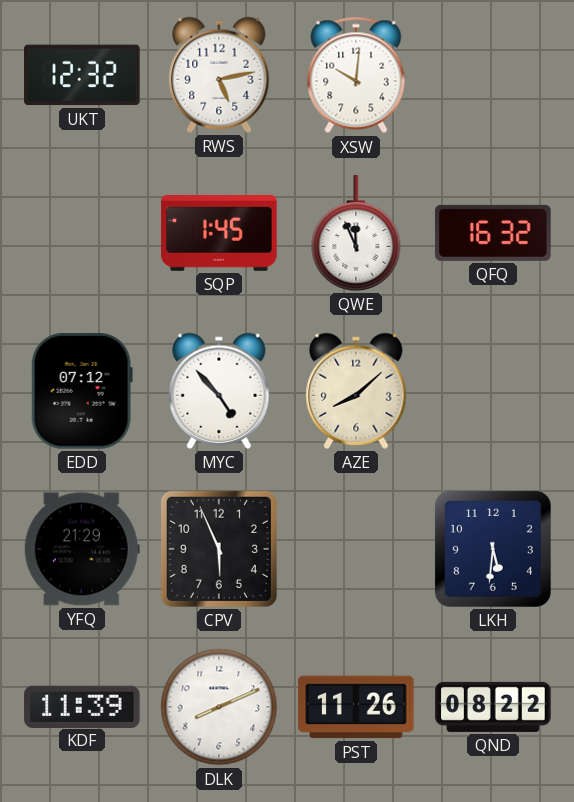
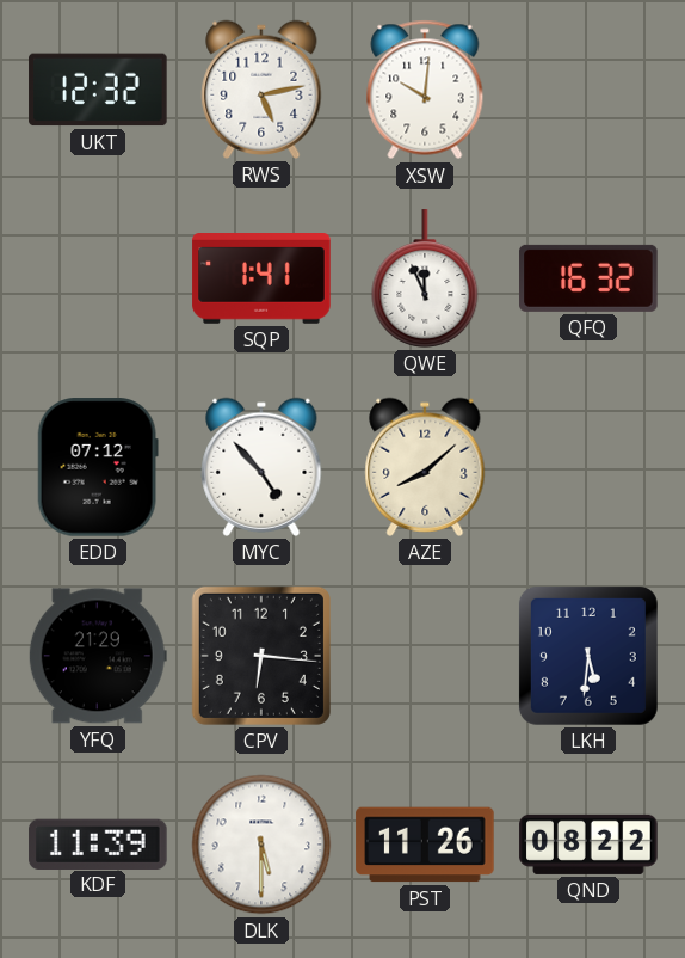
SQP: 1:45 -> 1:41
CPV: 5:56 -> 6:16
DLK: 8:11 -> 5:30
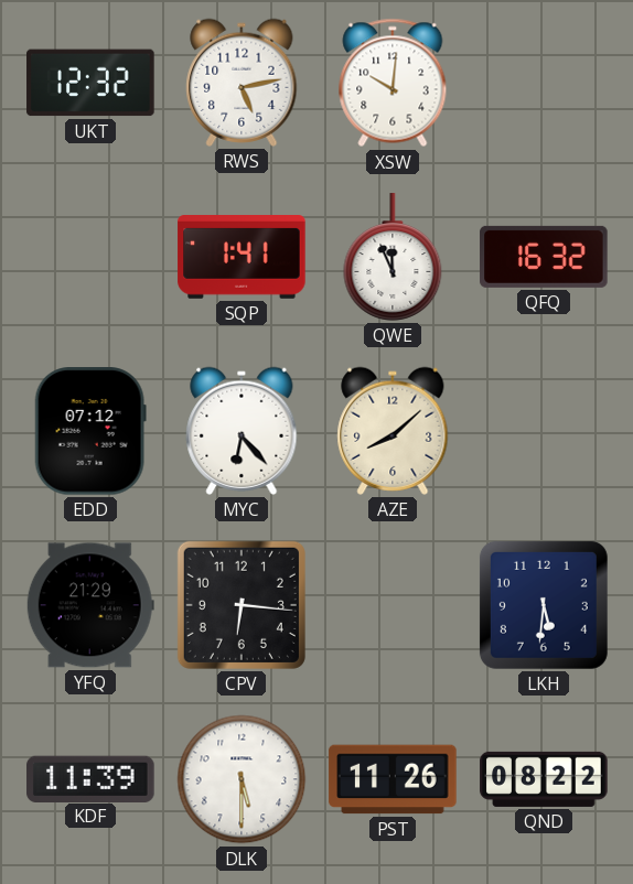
MYC: 4:53 -> 6:23
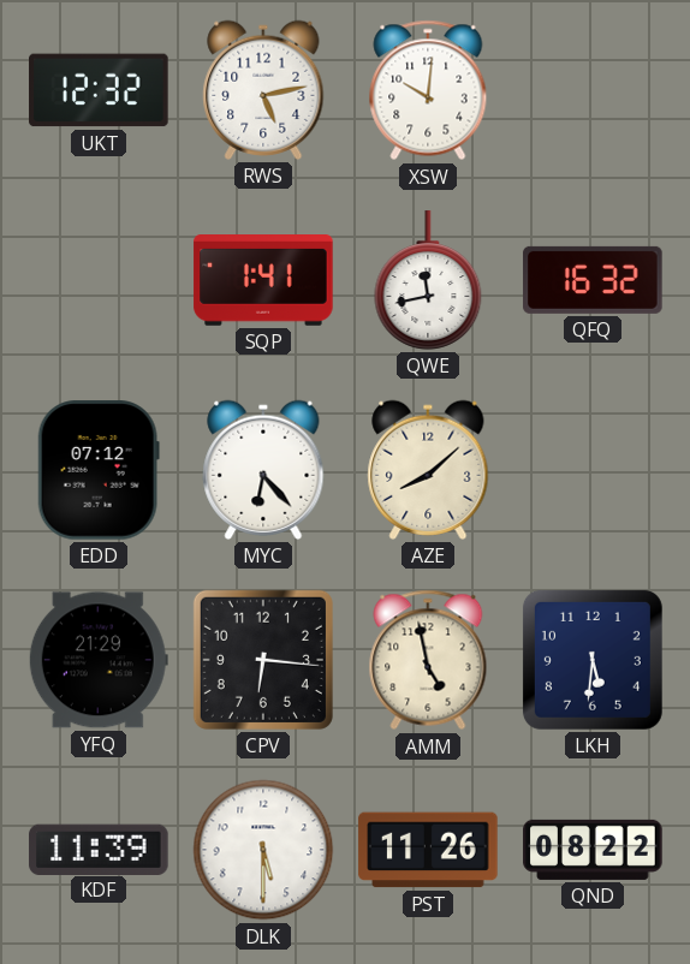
QWE: 11:56 -> 11:43
AMM: none -> 4:58
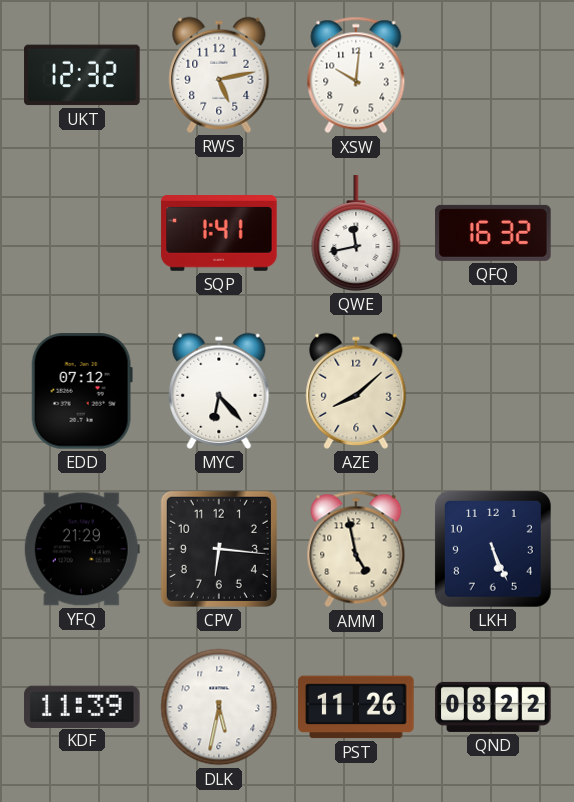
LKH: 5:31 -> 5:26
DLK: 5:30 -> 5:32
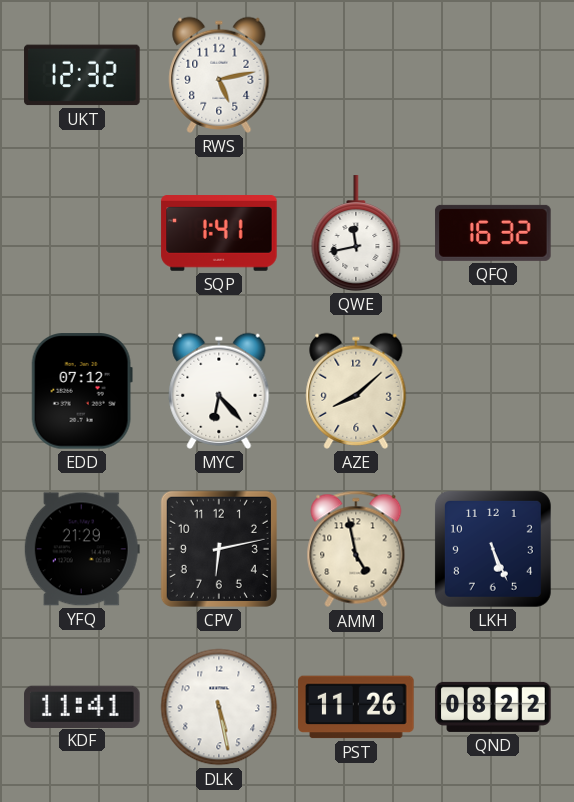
XSW: 10:01 -> none
CPV: 6:16 -> 6:13
KDF: 11:39 -> 11:41
DLK: 5:32 -> 5:28
